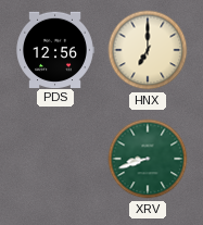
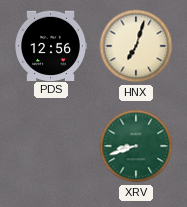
HNX: 7:00 -> 7:03
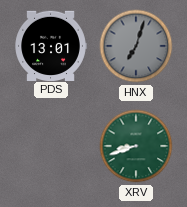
PDS: 12:56 -> 13:01
HNX dial: cream -> grey
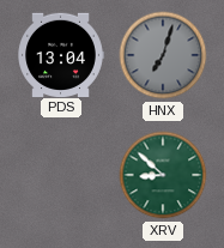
PDS: 13:01 -> 13:04
XRV: 8:42 -> 8:52
